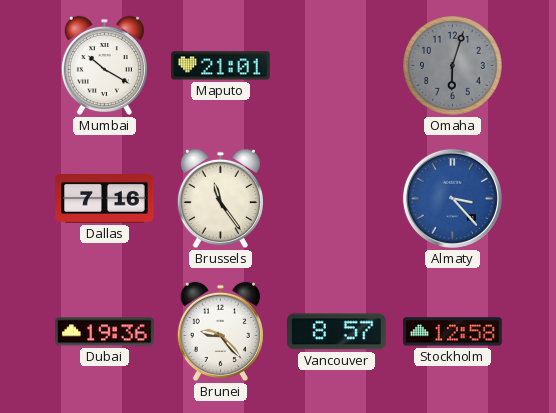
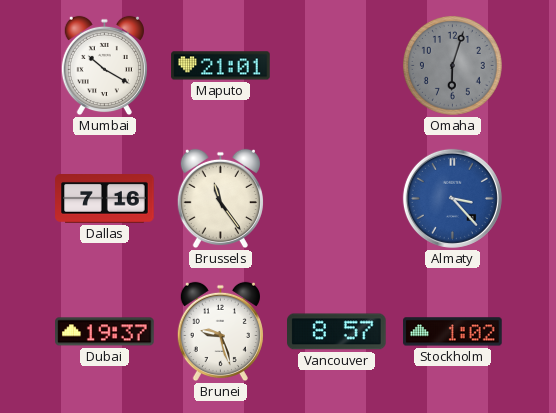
Dubai: 19:36 -> 19:37
Brunei: 9:23 -> 9:27
Stockholm: 12:58 -> 1:02
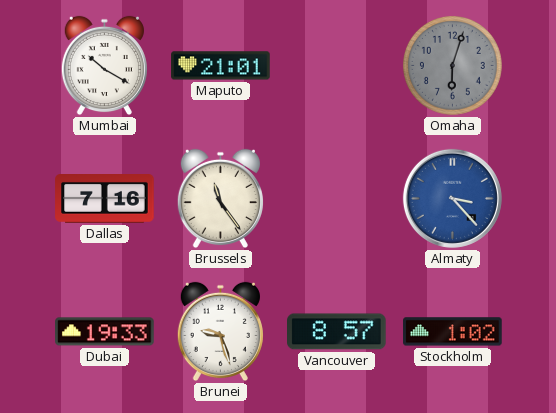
Dubai: 19:37 -> 19:33
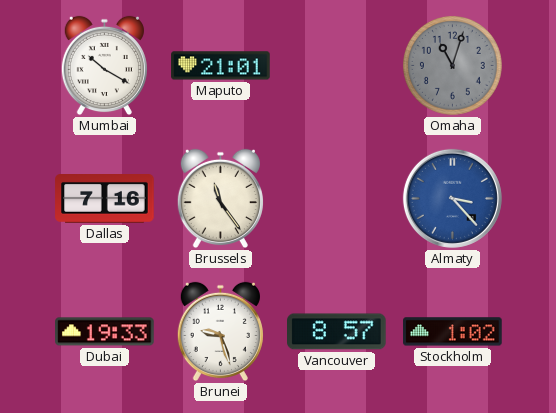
Omaha: 6:03 -> 11:03
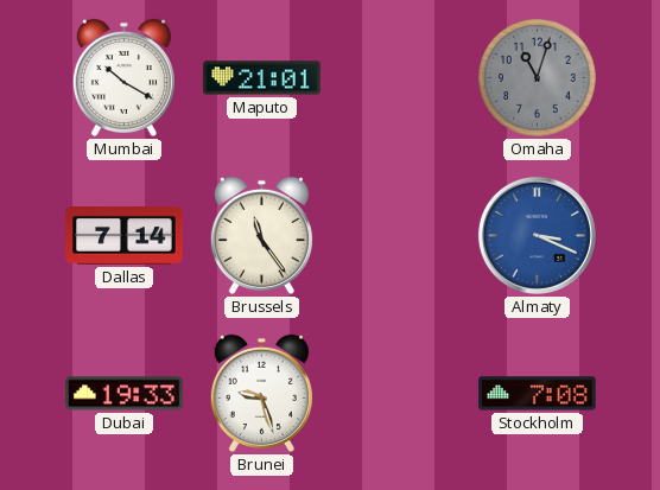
Dallas: 7:16 -> 7:14
Almaty: 3:23 -> 3:19
Vancouver: 8:57 -> none
Stockholm: 1:02 -> 7:08
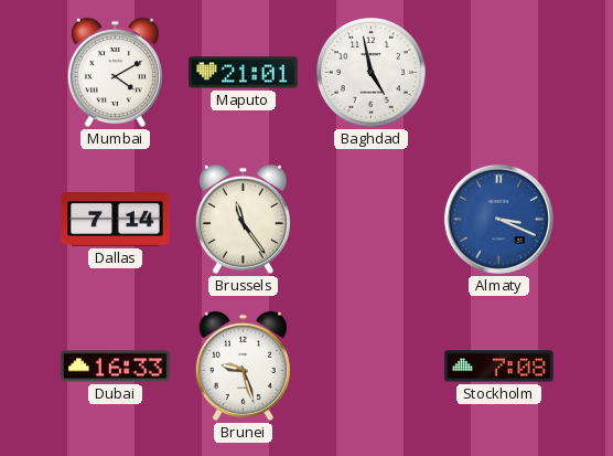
Mumbai: 10:20 -> 4:10
Baghdad: none -> 4:58
Omaha: 11:03 -> none
Dubai: 19:33 -> 16:33
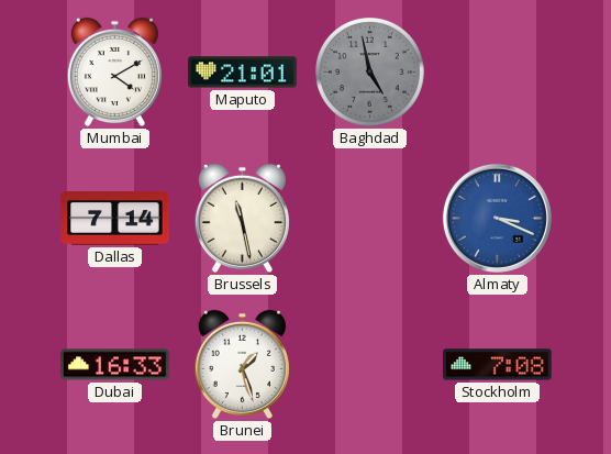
Baghdad dial: white -> grey
Brussels: 11:24 -> 11:28
Brunei: 9:27 -> 1:27
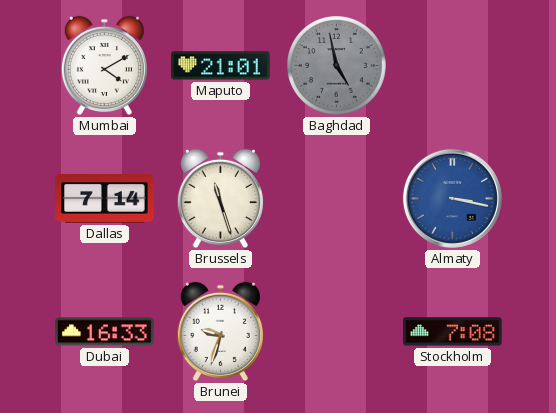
Brussels: 11:28 -> 11:27
Almaty: 3:19 -> 3:17
Brunei: 1:27 -> 9:33
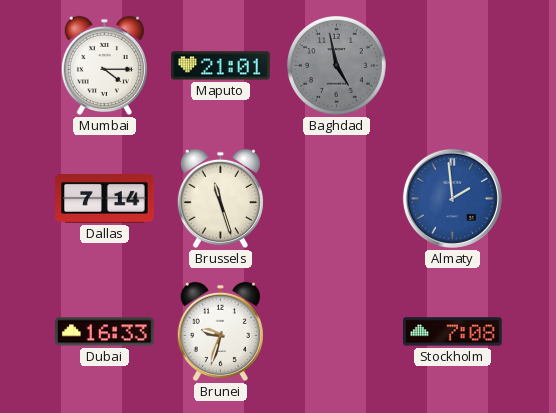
Mumbai: 4:10 -> 4:15
Almaty: 3:17 -> 1:59
